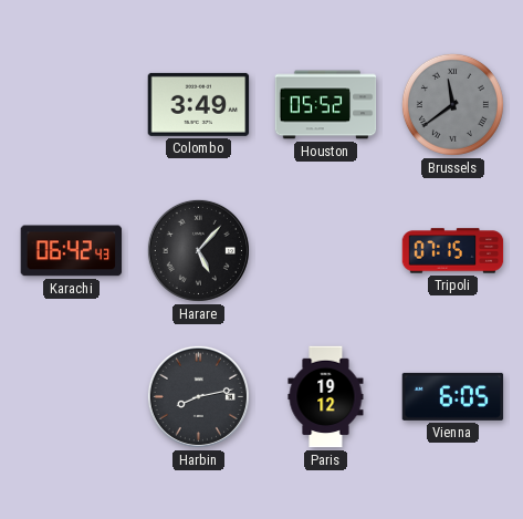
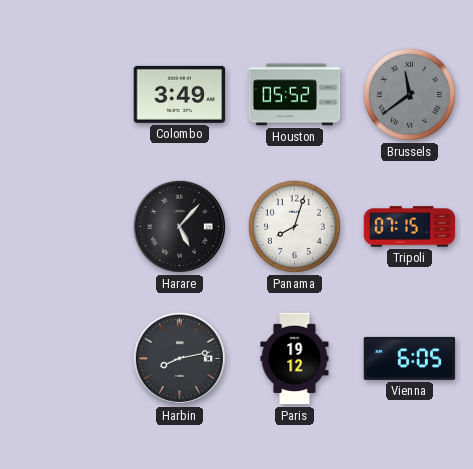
Karachi: 06:42 -> none
Panama: none -> 8:03
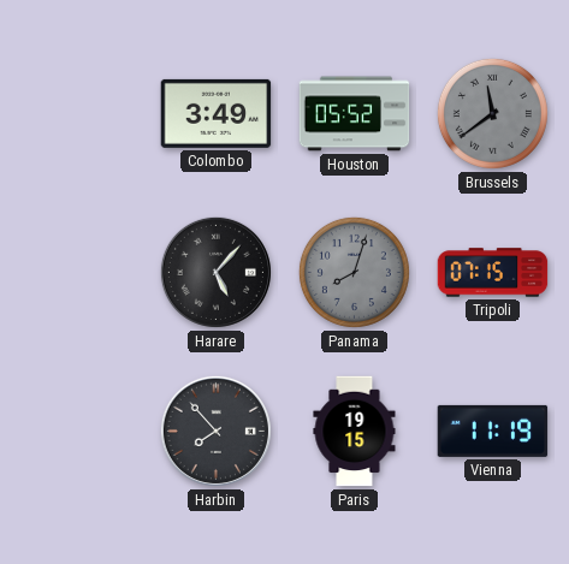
Panama dial: white -> grey
Harbin: 8:13 -> 7:53
Paris: 19:12 -> 19:15
Vienna: 6:05 -> 11:19
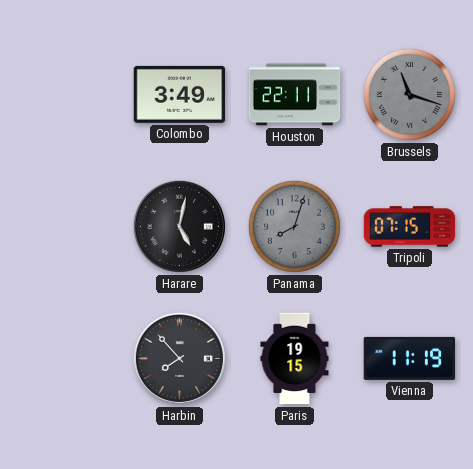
Houston: 05:52 -> 22:11
Brussels: 11:39 -> 11:18
Harare: 5:07 -> 5:02
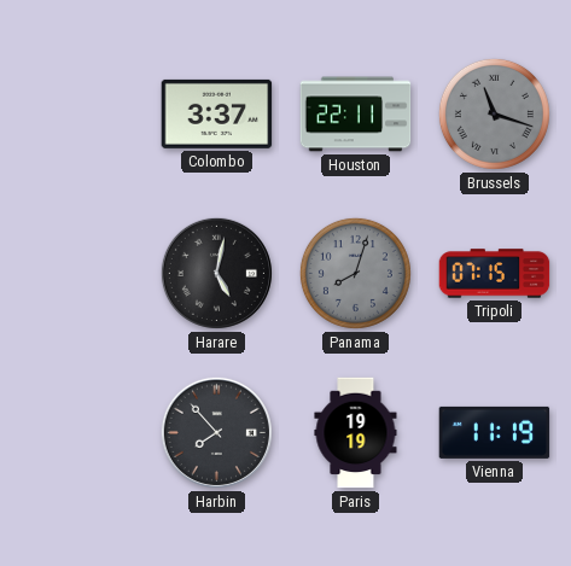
Colombo: 3:49 -> 3:37
Paris: 19:15 -> 19:19
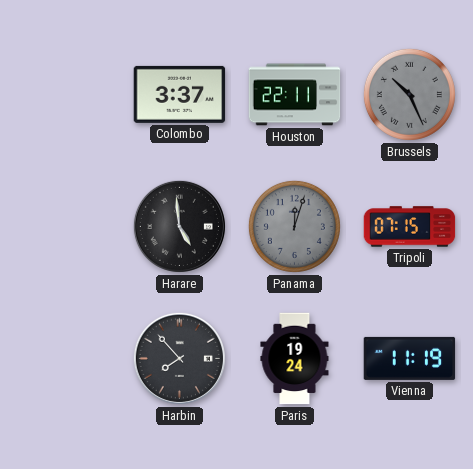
Brussels: 11:18 -> 10:26
Harare: 5:02 -> 4:59
Panama: 8:03 -> 12:03
Paris: 19:19 -> 19:24
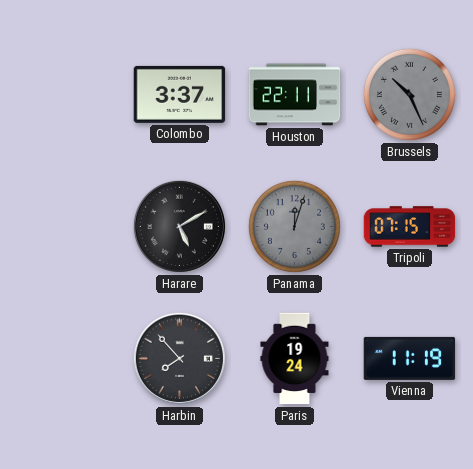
Harare: 4:59 -> 5:10
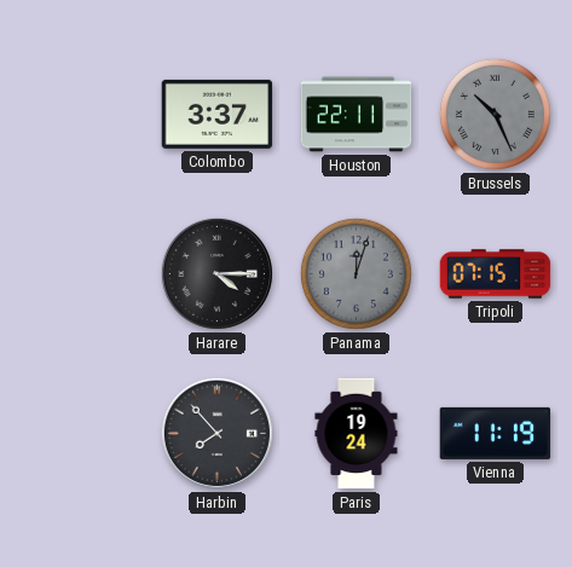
Harare: 5:10 -> 4:15
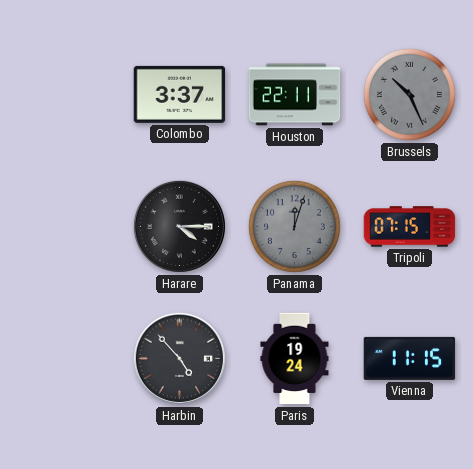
Harbin: 7:53 -> 4:53
Vienna: 11:19 -> 11:15
